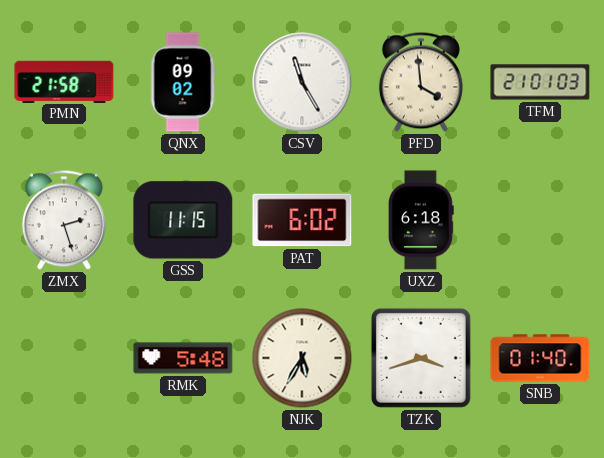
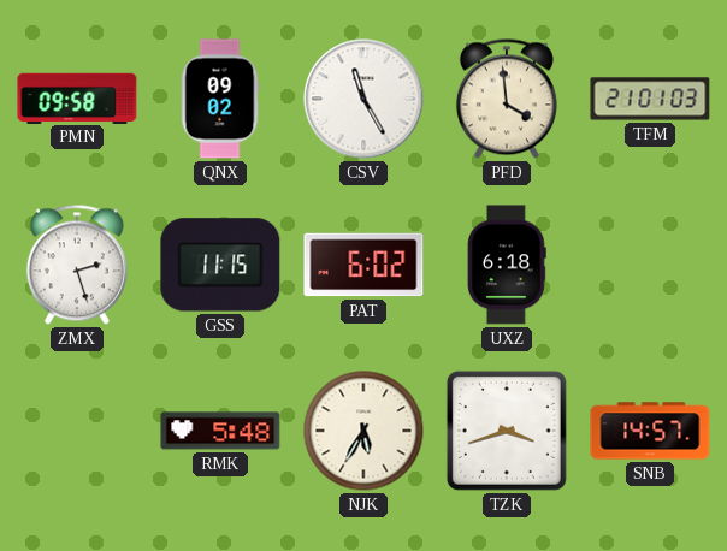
PMN: 21:58 -> 09:58
SNB: 01:40 -> 14:57
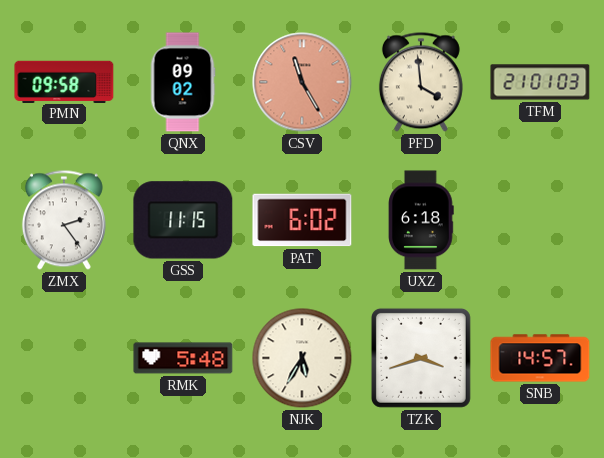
CSV dial: white -> salmon
ZMX: 2:27 -> 2:24
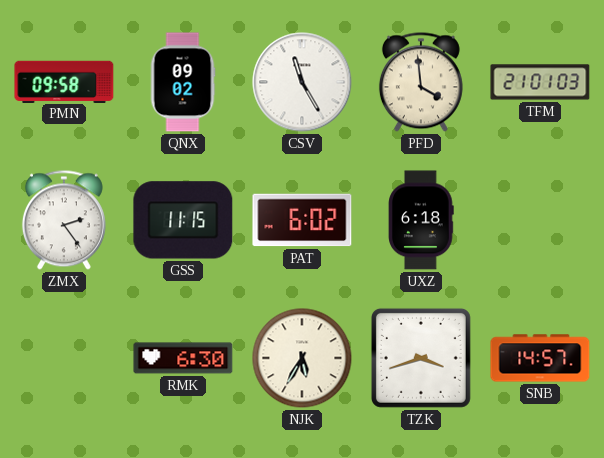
CSV dial: salmon -> white
RMK: 5:48 -> 6:30
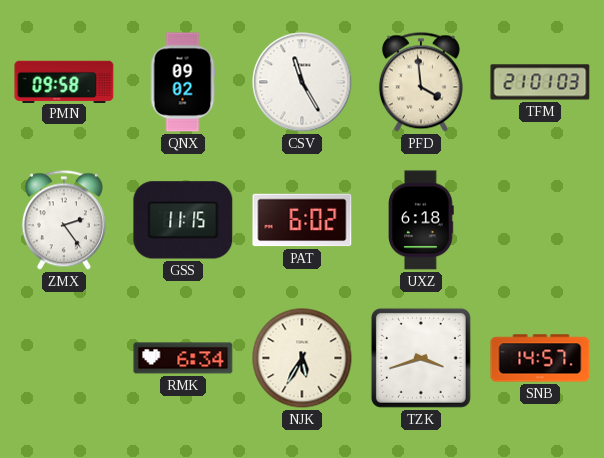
RMK: 6:30 -> 6:34
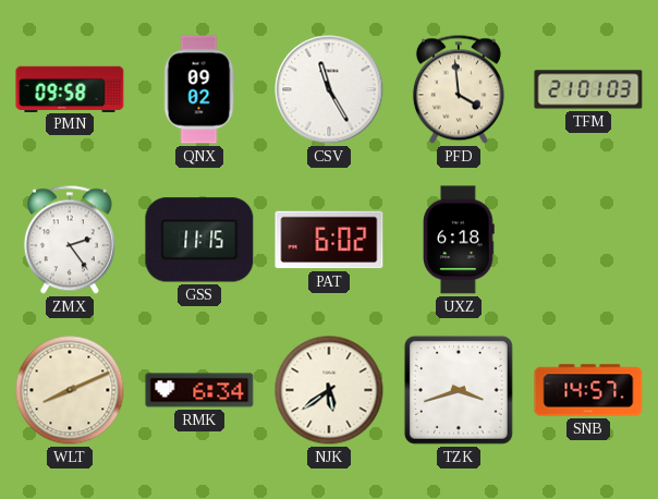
WLT: none -> 8:11
NJK: 5:35 -> 5:39
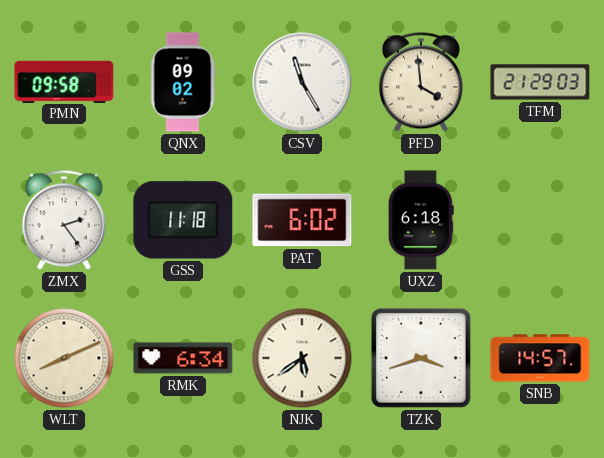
TFM: 21:01 -> 21:29
GSS: 11:15 -> 11:18
